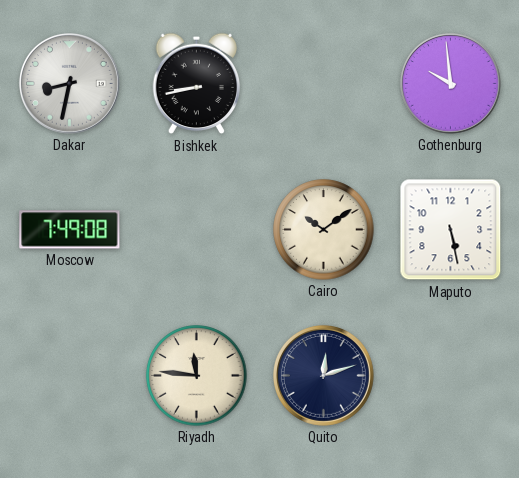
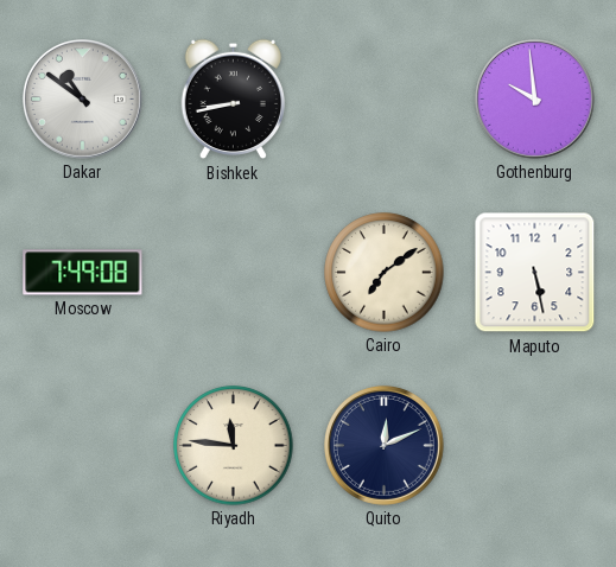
Dakar: 8:32 -> 10:51
Cairo: 10:09 -> 7:09
Quito: 12:12 -> 12:11
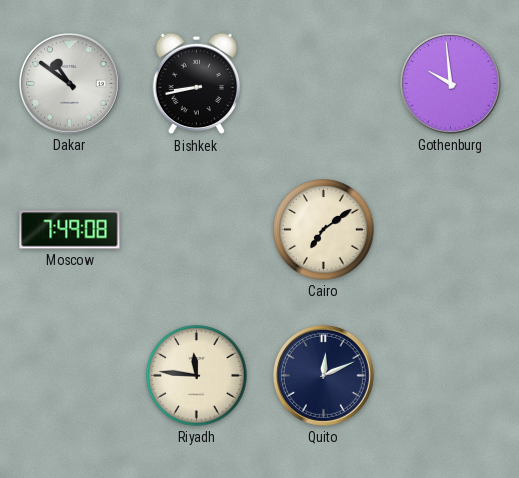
Maputo: 5:28 -> none
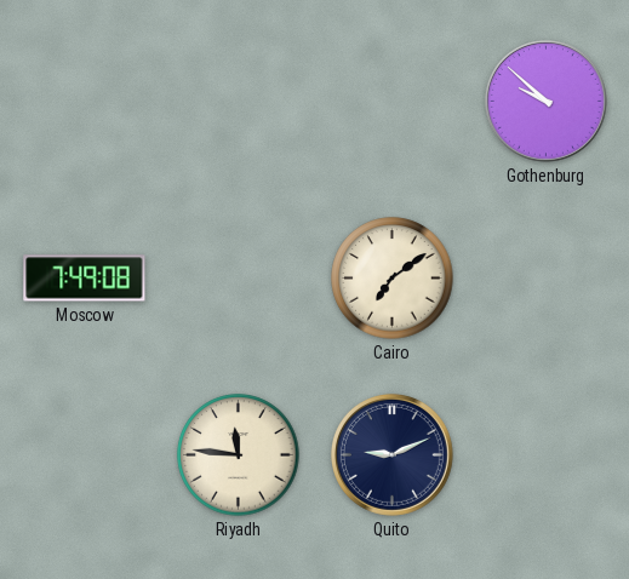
Dakar: 10:51 -> none
Bishkek: 8:43 -> none
Gothenburg: 9:59 -> 9:52
Quito: 12:11 -> 9:11
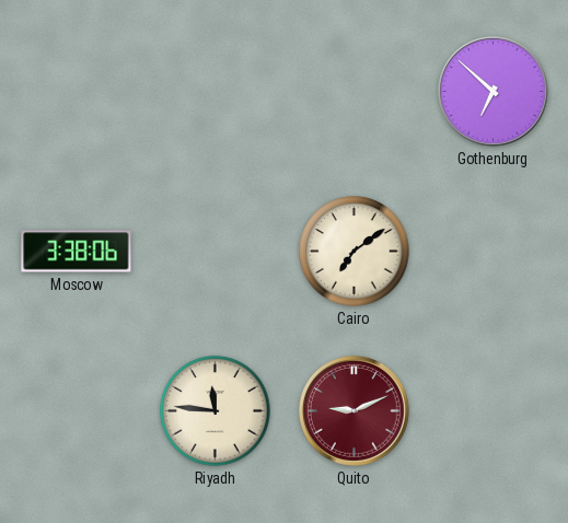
Gothenburg: 9:52 -> 6:52
Moscow: 7:49 -> 3:38
Quito dial: navy -> burgundy
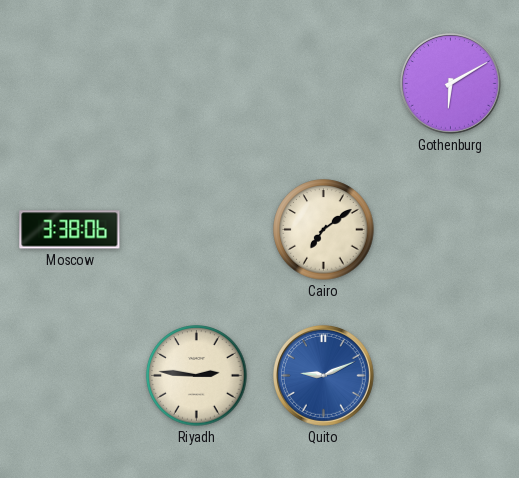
Gothenburg: 6:52 -> 6:10
Riyadh: 11:46 -> 2:46
Quito dial: burgundy -> blue
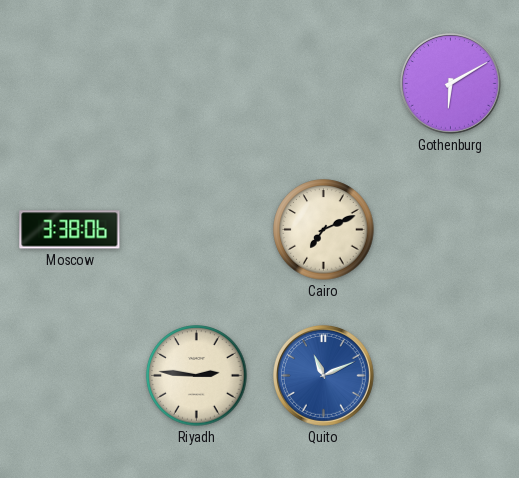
Cairo: 7:09 -> 7:11
Quito: 9:11 -> 11:11
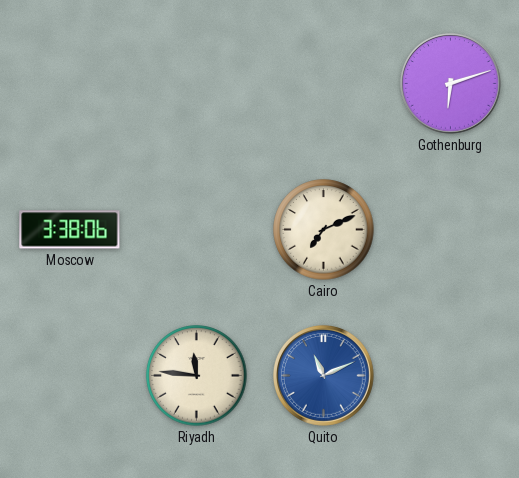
Gothenburg: 6:10 -> 6:12
Riyadh: 2:46 -> 11:46
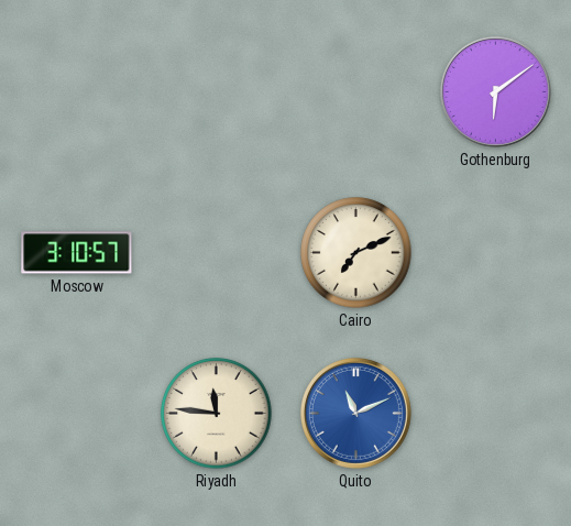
Gothenburg: 6:12 -> 6:09
Moscow: 3:38 -> 3:10
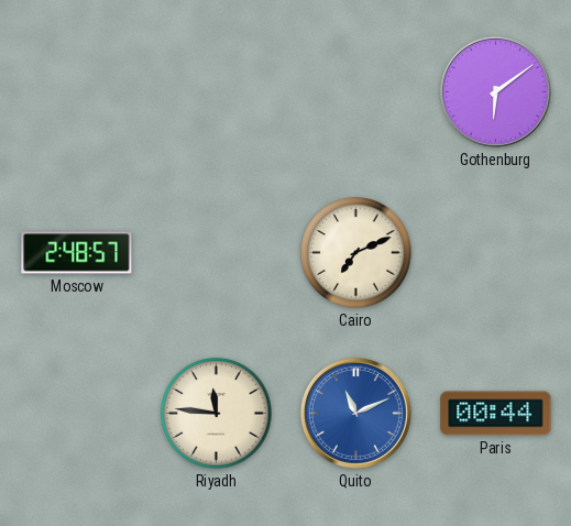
Moscow: 3:10 -> 2:48
Paris: none -> 00:44
